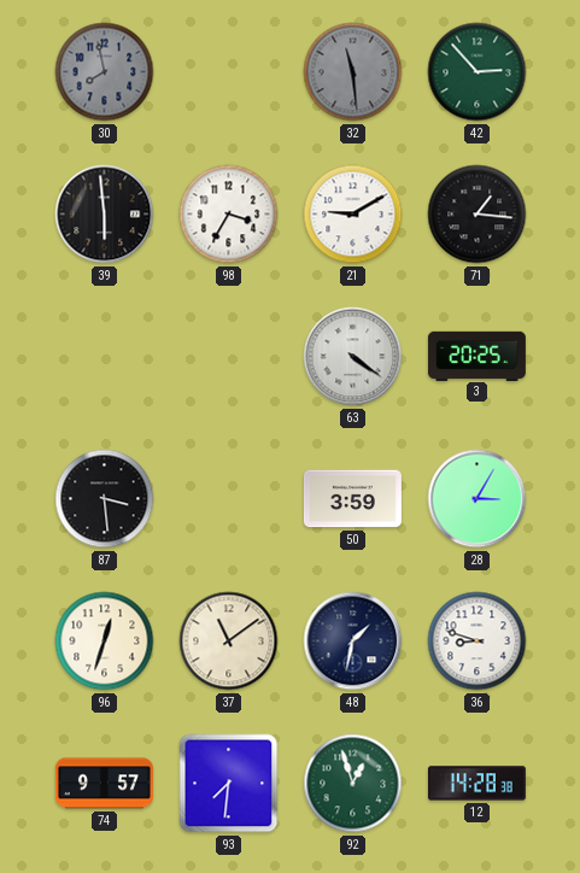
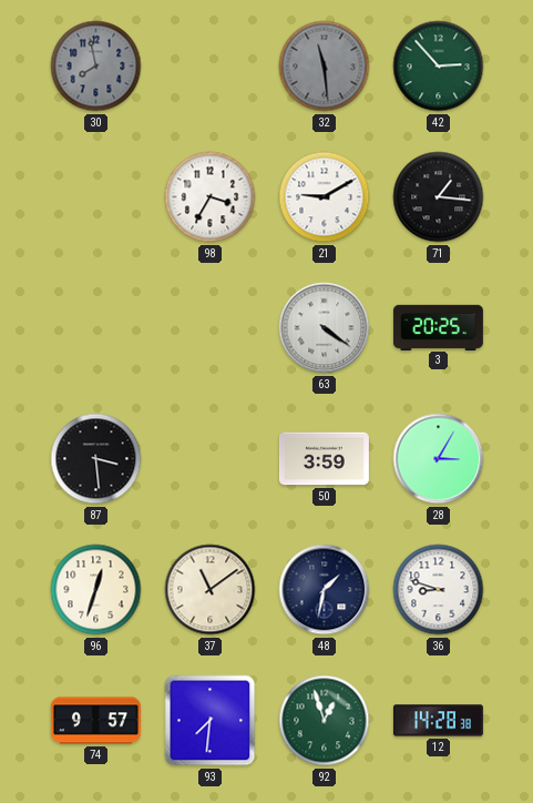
39: 5:59 -> none
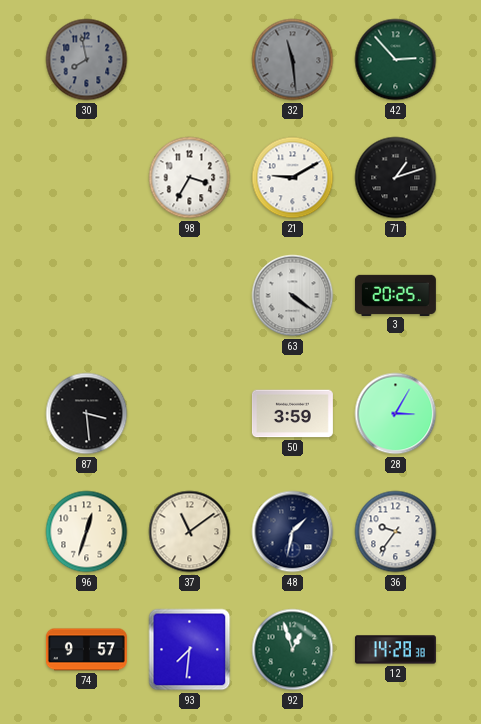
71: 1:16 -> 1:12
36: 8:48 -> 9:36
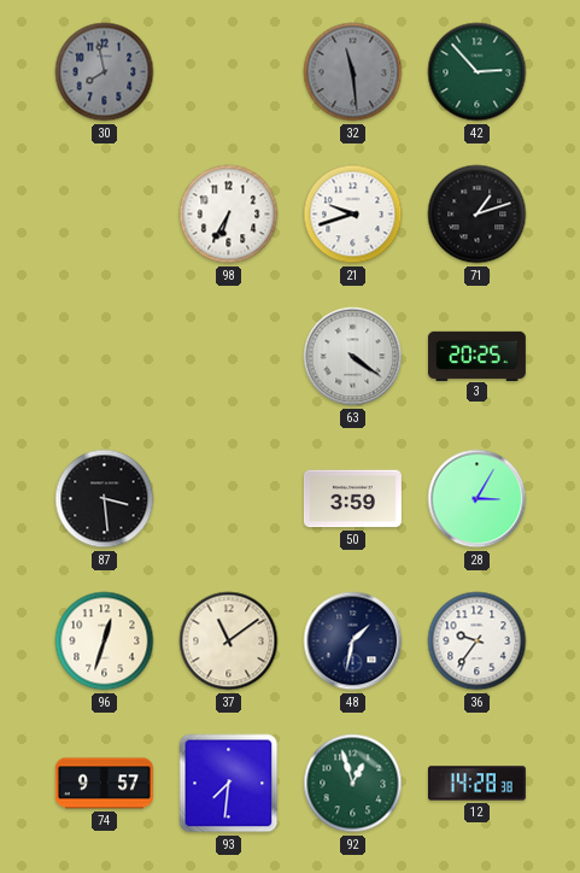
98: 3:35 -> 6:35
21: 9:10 -> 9:42
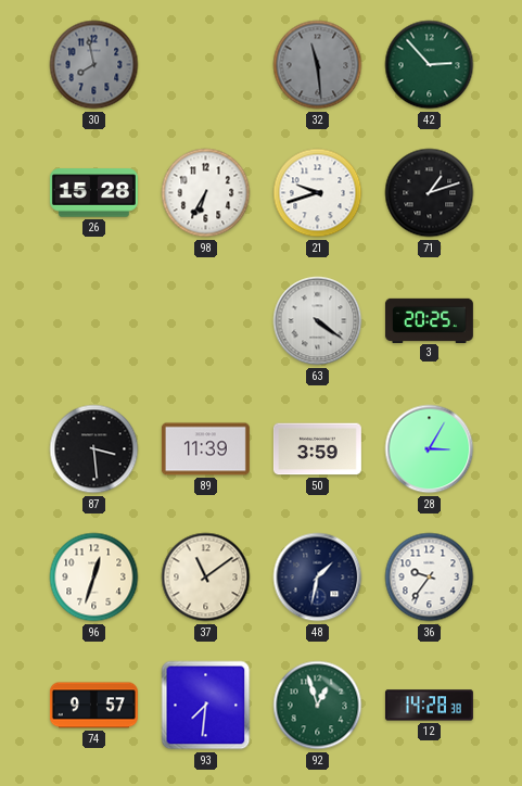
26: none -> 15:28
89: none -> 11:39
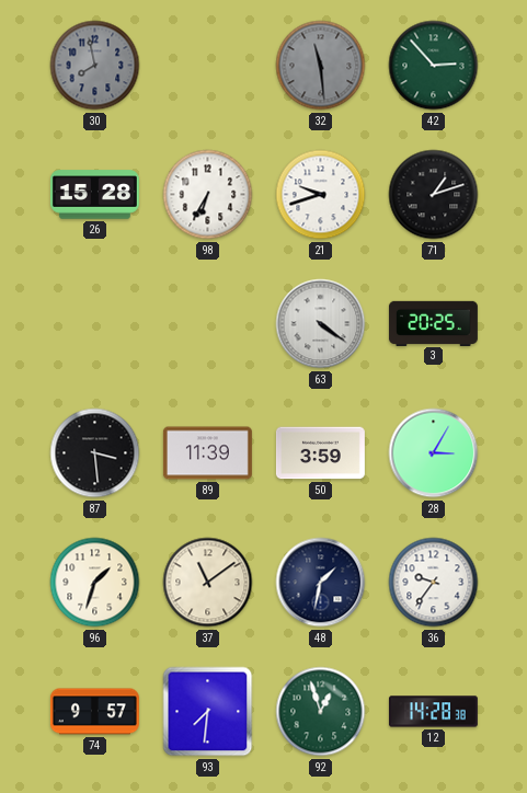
96: 12:33 -> 1:33
